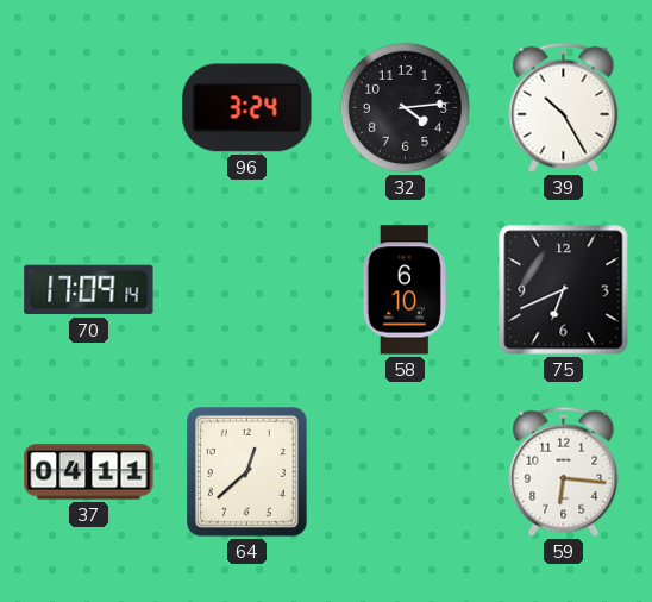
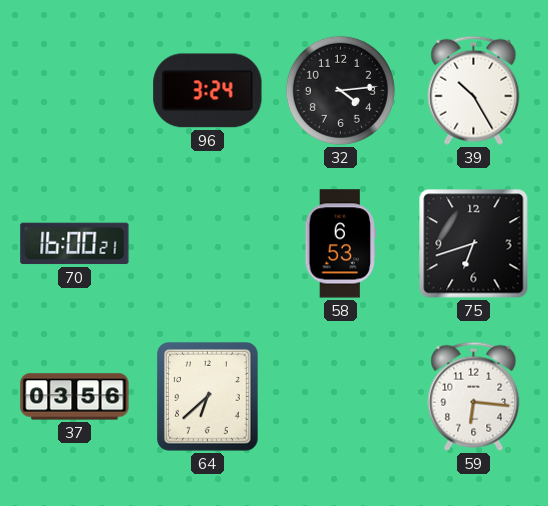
70: 17:09 -> 16:00
58: 6:10 -> 6:53
75: 6:41 -> 6:42
37: 04:11 -> 03:56
64: 12:38 -> 6:38
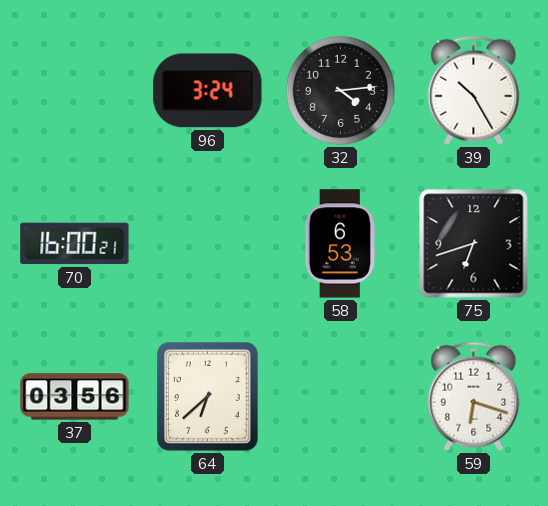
59: 6:16 -> 6:18
